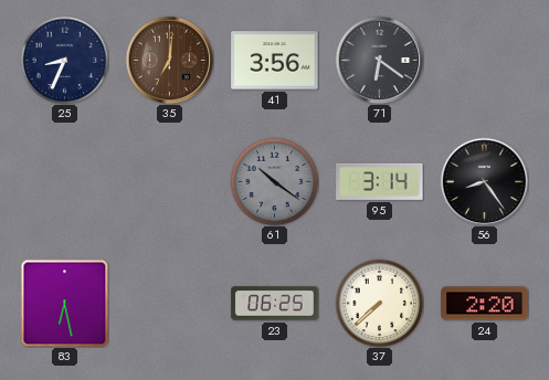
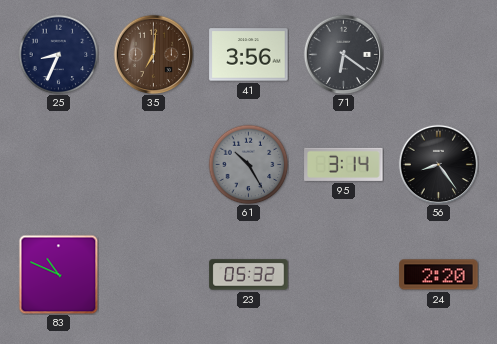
61: 10:21 -> 10:25
83: 6:28 -> 10:49
23: 06:25 -> 05:32
37: 7:38 -> none
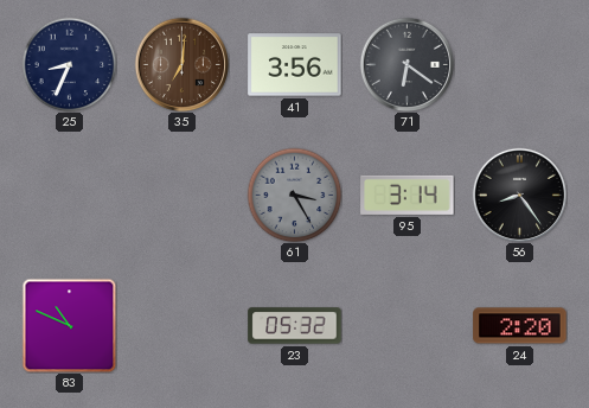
61: 10:25 -> 3:25
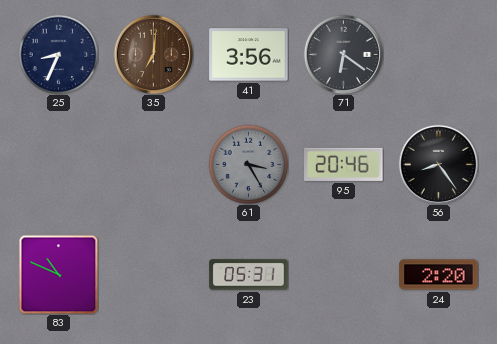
95: 3:14 -> 20:46
23: 05:32 -> 05:31
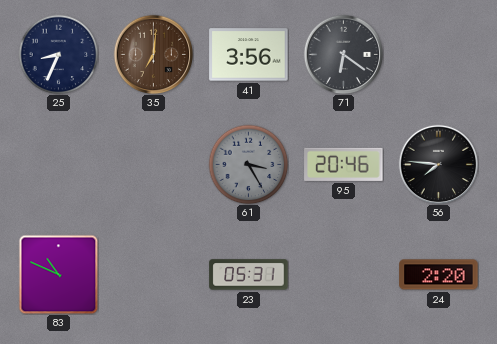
56: 8:24 -> 7:46
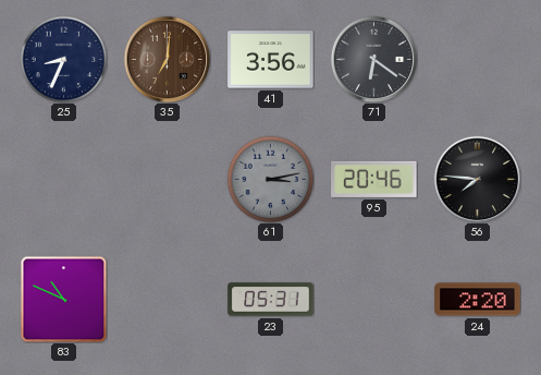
61: 3:25 -> 3:13
